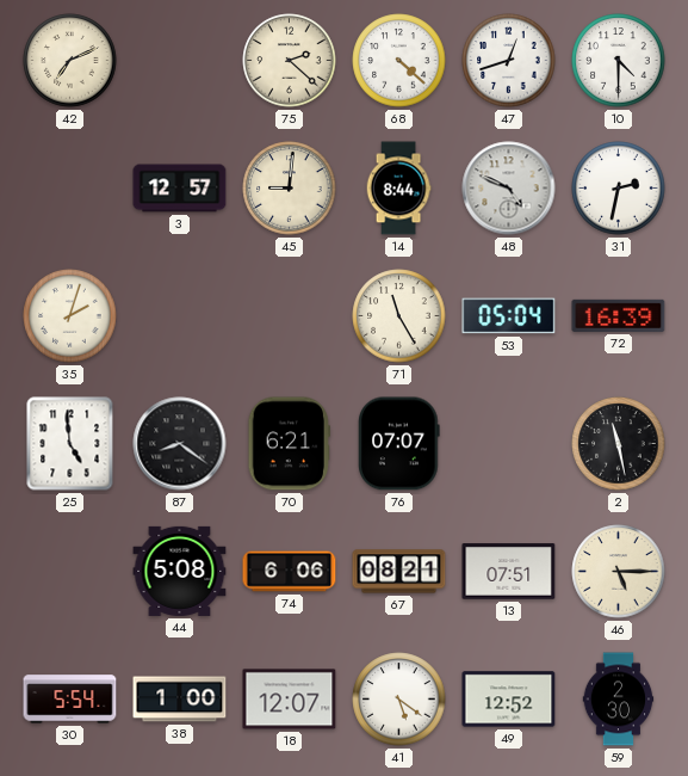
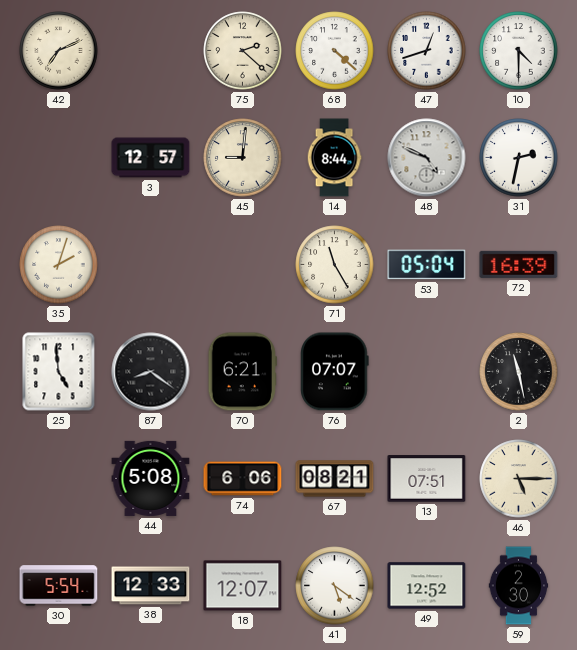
38: 1:00 -> 12:33
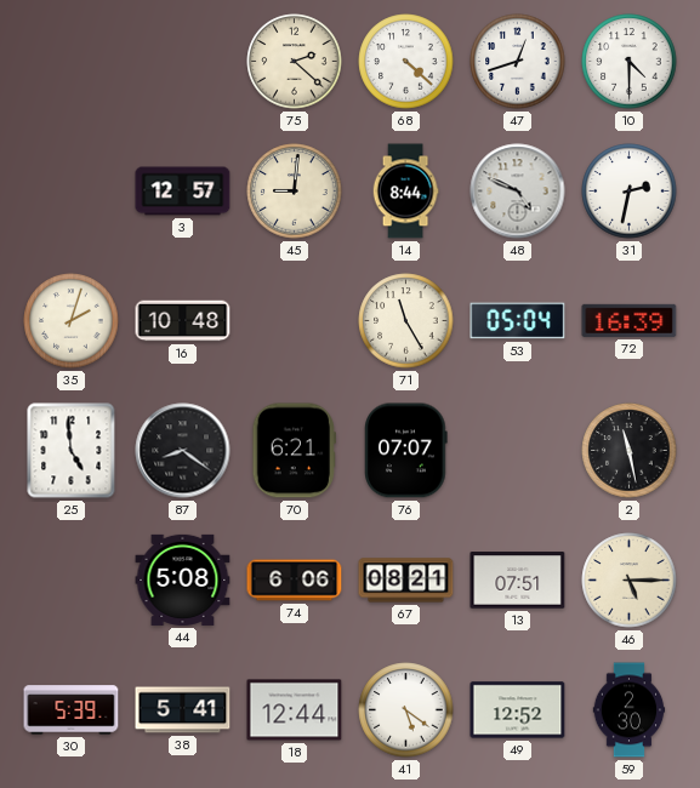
42: 7:11 -> none
16: none -> 10:48
30: 5:54 -> 5:39
38: 12:33 -> 5:41
18: 12:07 -> 12:44
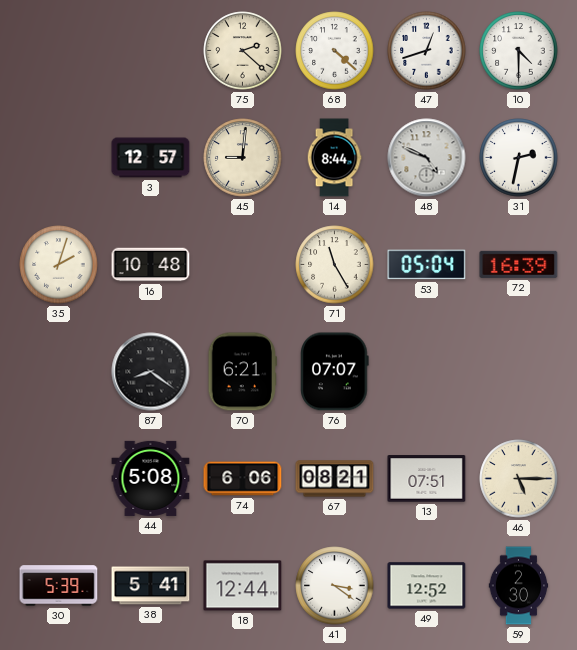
25: 4:59 -> none
2: 11:28 -> none
41: 5:21 -> 3:21
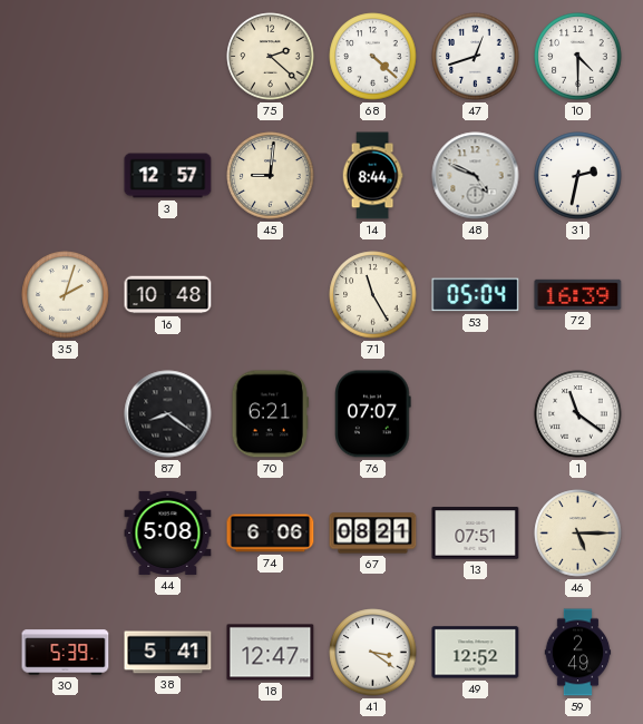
1: none -> 11:21
18: 12:44 -> 12:47
59: 2:30 -> 2:49
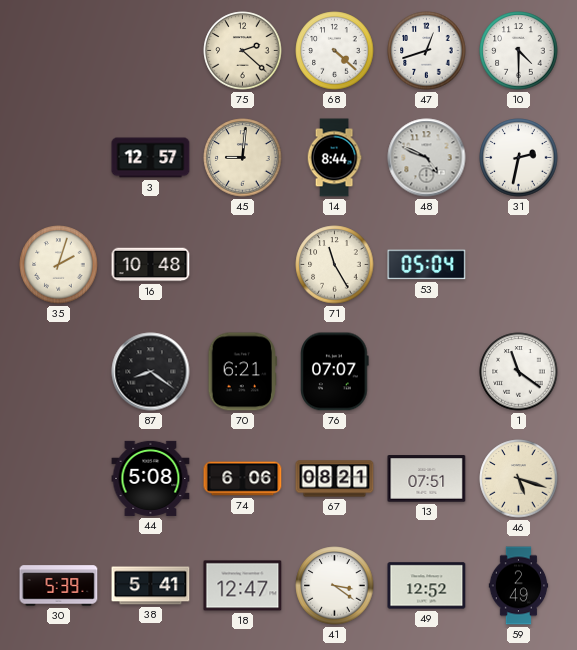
72: 16:39 -> none
46: 5:15 -> 5:18
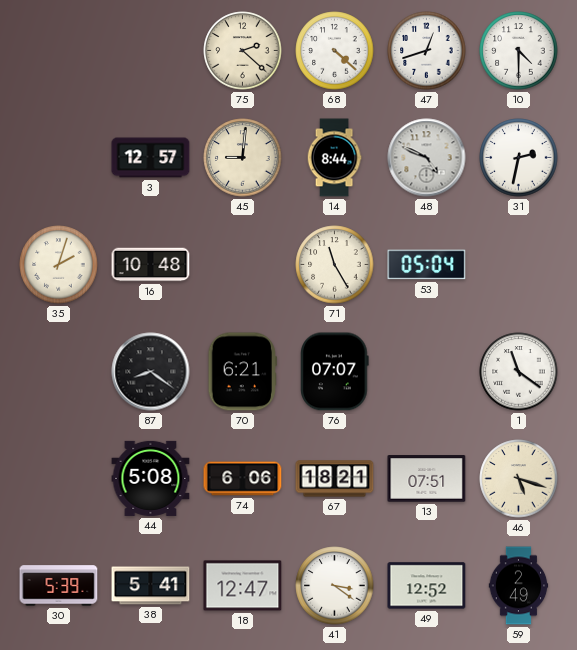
67: 08:21 -> 18:21
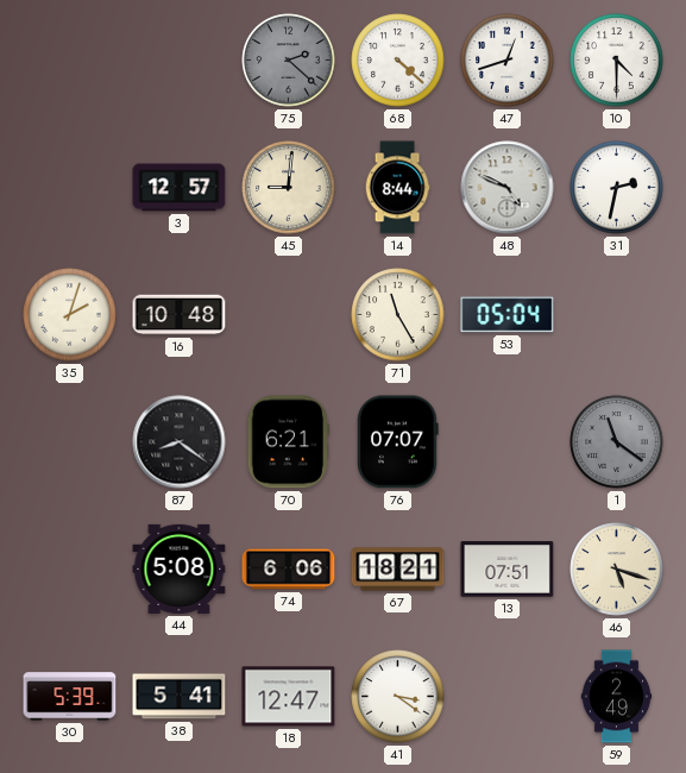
75 dial: cream -> grey
1 dial: white -> grey
49: 12:52 -> none
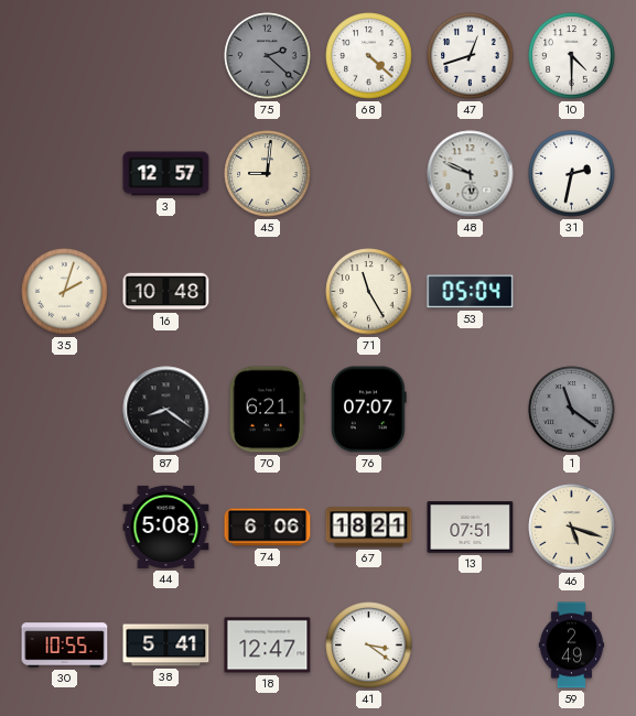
14: 8:44 -> none
48: 4:49 -> 5:49
30: 5:39 -> 10:55
